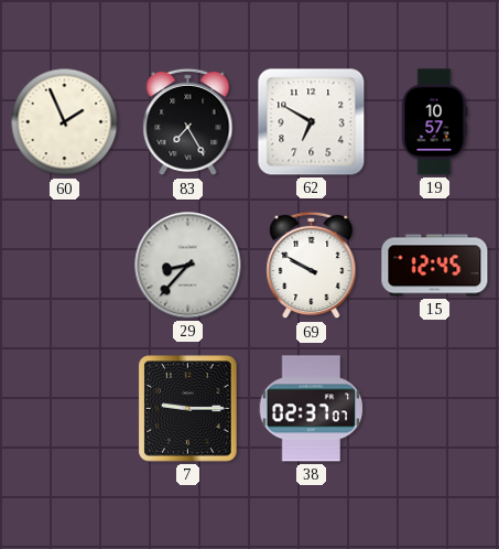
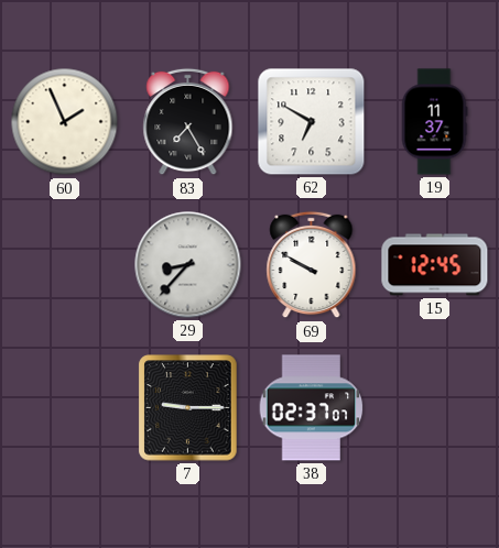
19: 10:57 -> 11:37
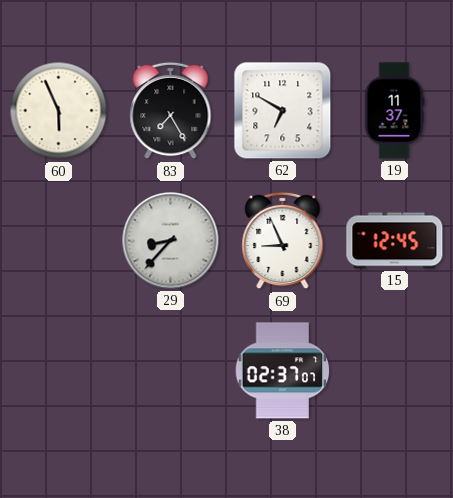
60: 1:56 -> 5:56
69: 9:50 -> 8:56
7: 9:15 -> none
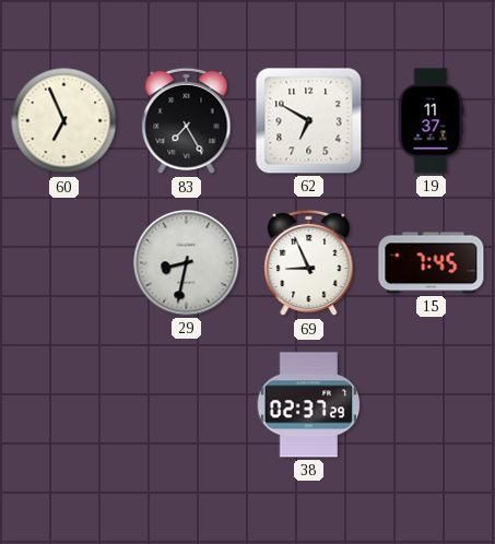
60: 5:56 -> 6:56
29: 8:37 -> 8:32
15: 12:45 -> 7:45
38: 02:37:07 -> 02:37:29
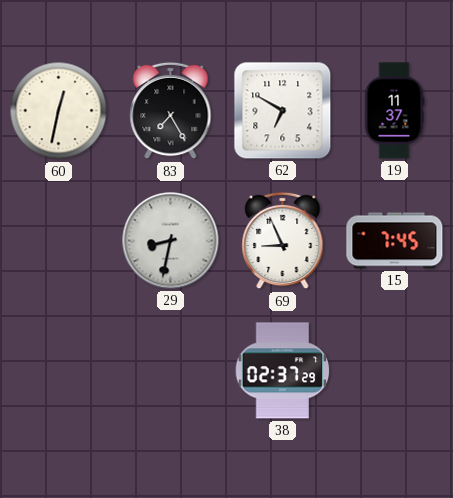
60: 6:56 -> 12:32
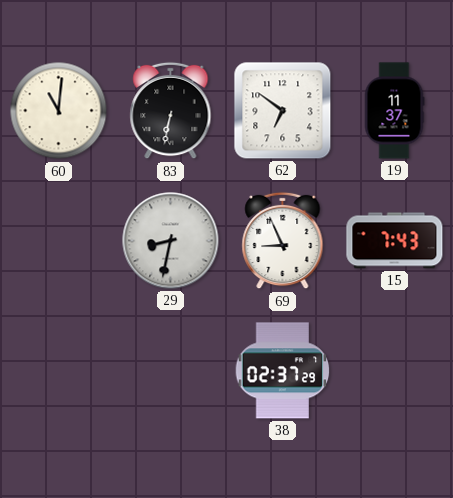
60: 12:32 -> 11:01
83: 7:25 -> 6:32
62: 6:50 -> 6:51
15: 7:45 -> 7:43
